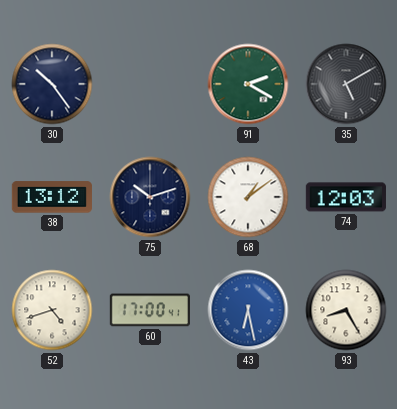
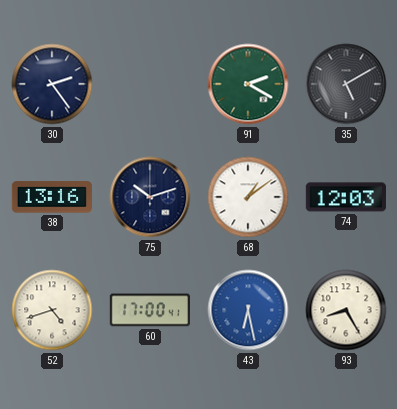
30: 10:24 -> 2:24
38: 13:12 -> 13:16
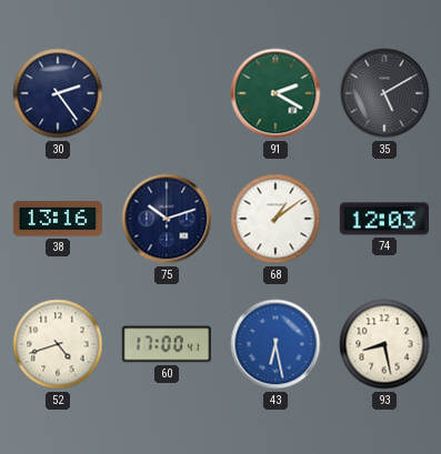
93: 8:25 -> 8:28
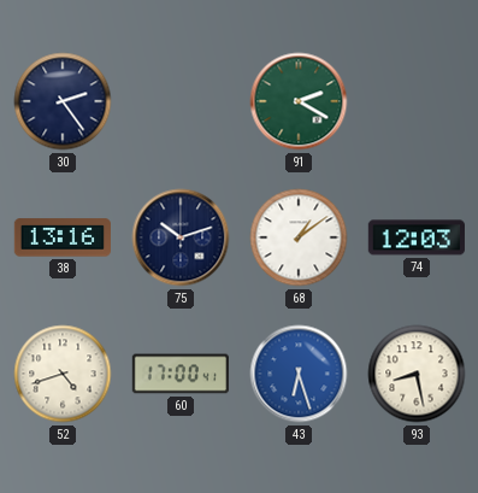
35: 5:10 -> none
43: 6:28 -> 6:27
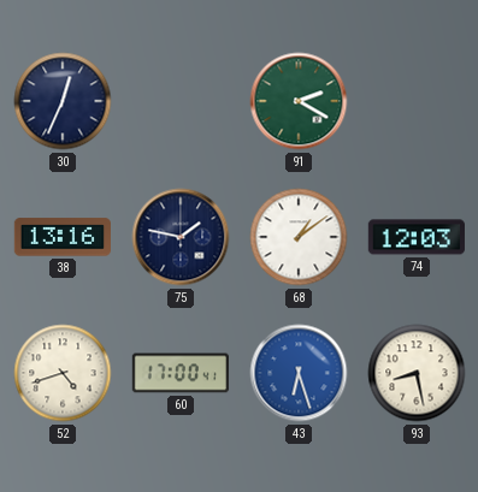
30: 2:24 -> 12:34
75: 10:12 -> 1:47
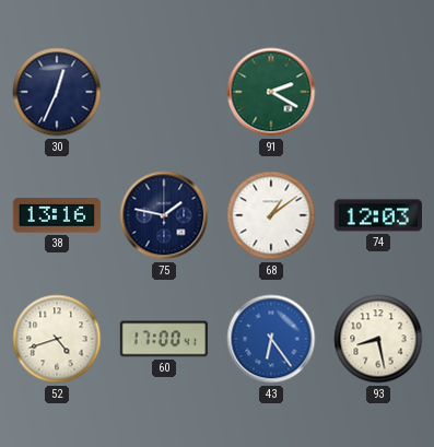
43: 6:27 -> 6:24
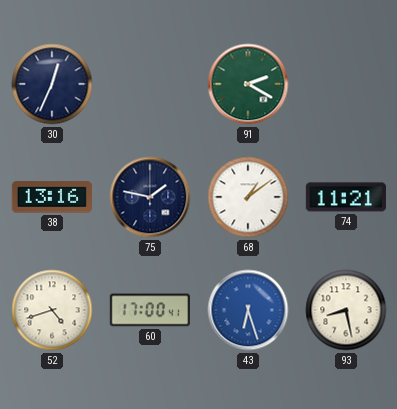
74: 12:03 -> 11:21
43: 6:24 -> 6:27
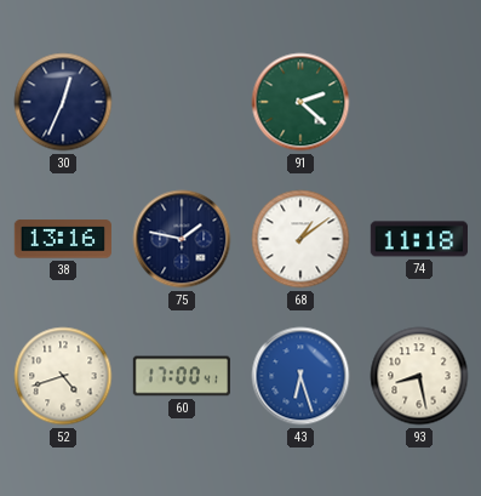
91: 2:20 -> 2:22
74: 11:21 -> 11:18
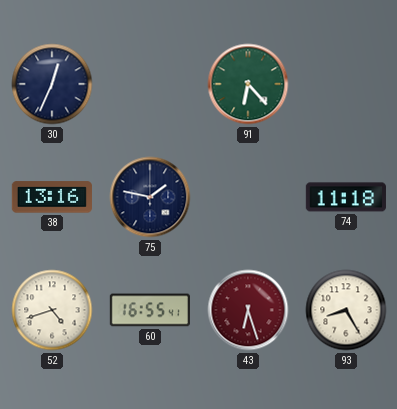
91: 2:22 -> 6:23
68: 1:09 -> none
60: 17:00 -> 16:55
43 dial: blue -> burgundy
93: 8:28 -> 8:25
